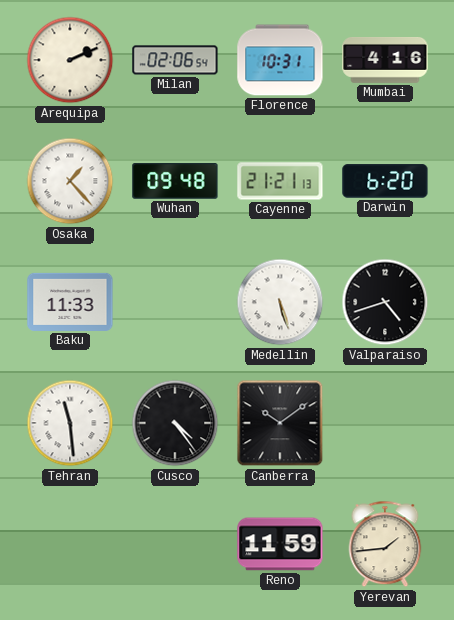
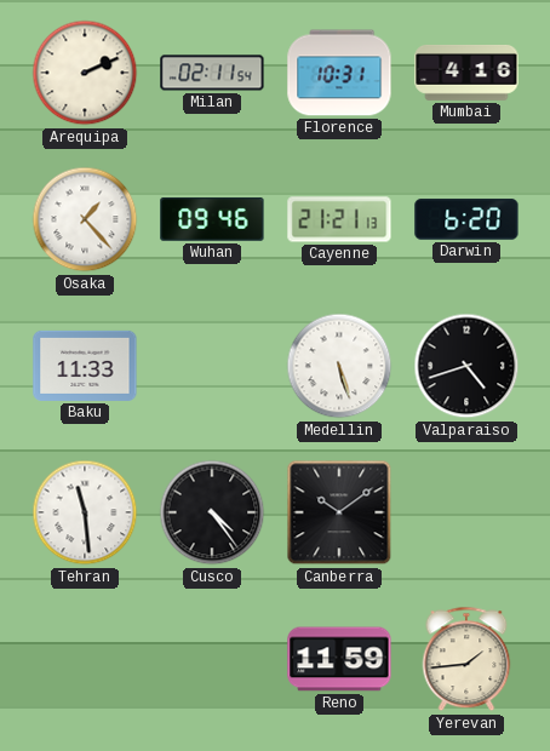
Milan: 02:06 -> 02:11
Wuhan: 09:48 -> 09:46
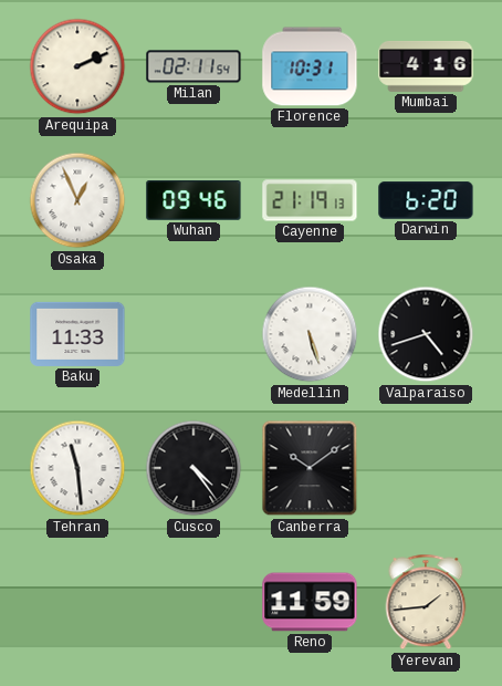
Osaka: 1:23 -> 12:56
Cayenne: 21:21 -> 21:19
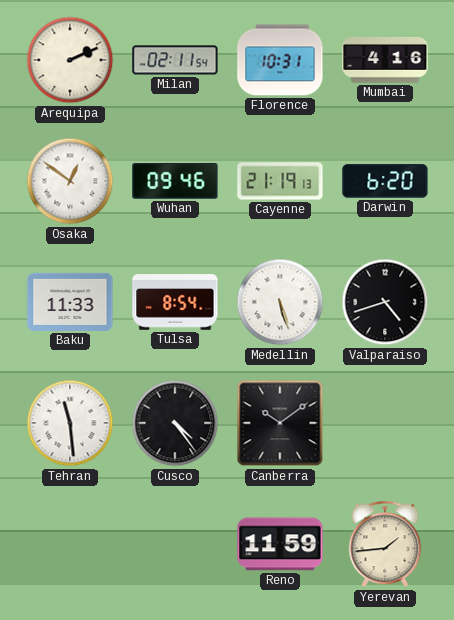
Osaka: 12:56 -> 12:51
Tulsa: none -> 8:54
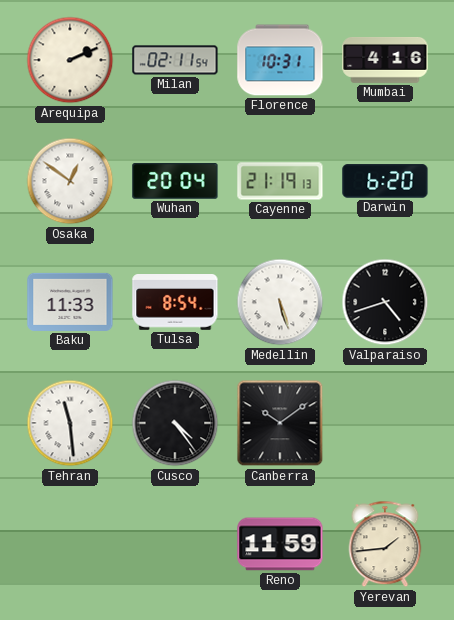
Wuhan: 09:46 -> 20:04
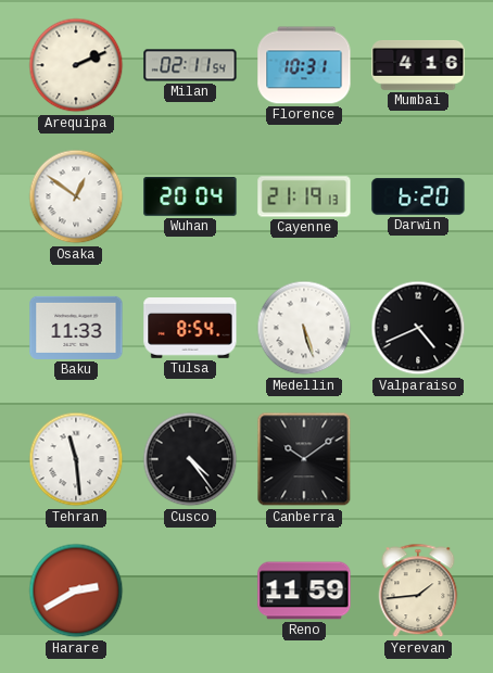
Valparaiso: 4:42 -> 4:41
Harare: none -> 2:40
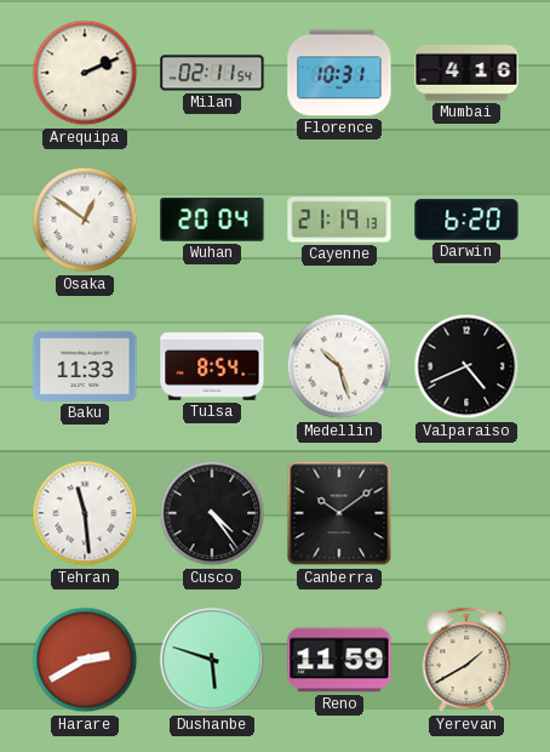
Medellin: 5:27 -> 10:27
Dushanbe: none -> 5:48
Yerevan: 1:44 -> 1:40
